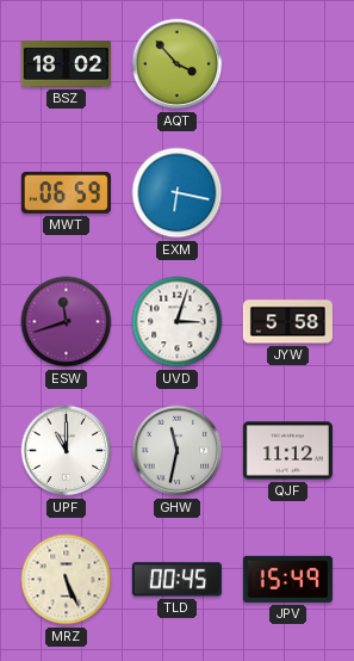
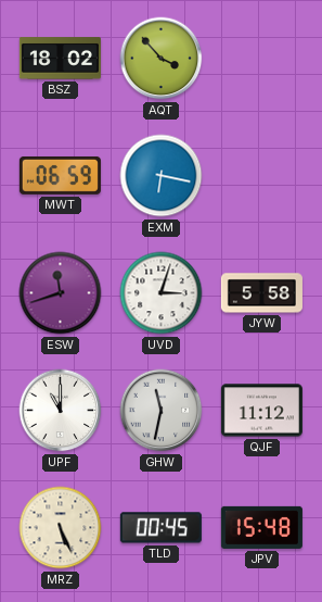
JPV: 15:49 -> 15:48
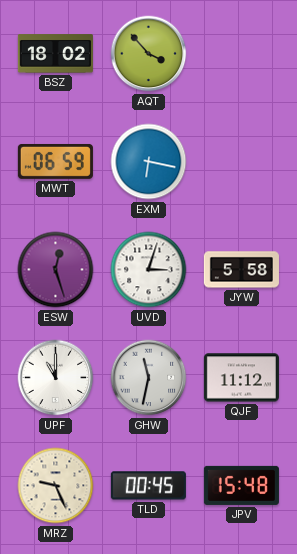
ESW: 11:42 -> 12:27
MRZ: 5:26 -> 9:26
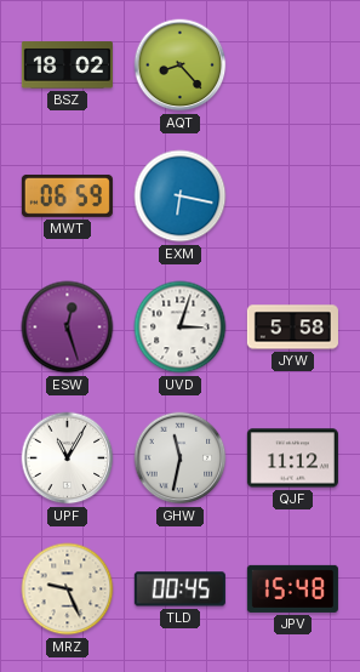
AQT: 3:53 -> 8:23
UPF: 11:00 -> 11:05
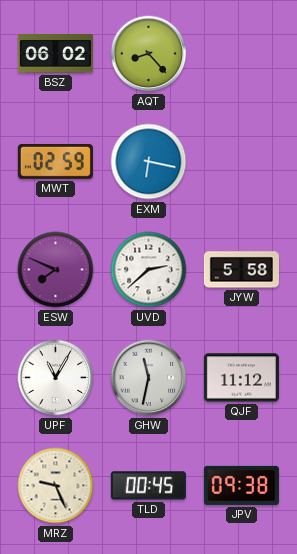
BSZ: 18:02 -> 06:02
MWT: 06:59 -> 02:59
ESW: 12:27 -> 7:49
UVD: 3:03 -> 2:38
JPV: 15:48 -> 09:38
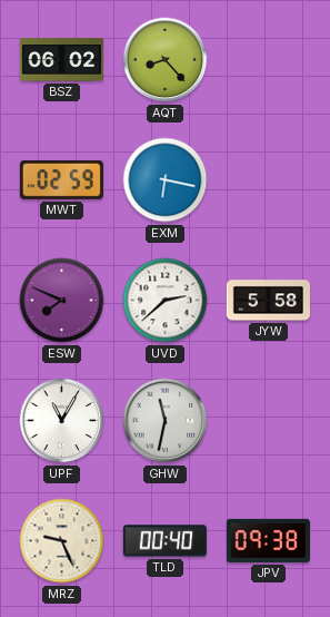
QJF: 11:12 -> none
TLD: 00:45 -> 00:40
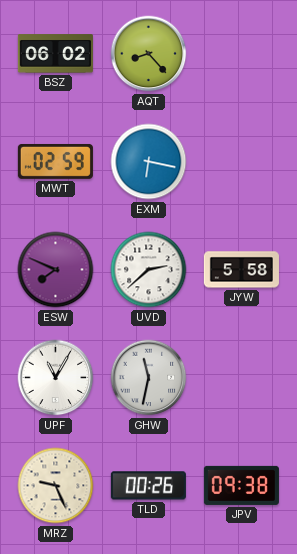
TLD: 00:40 -> 00:26
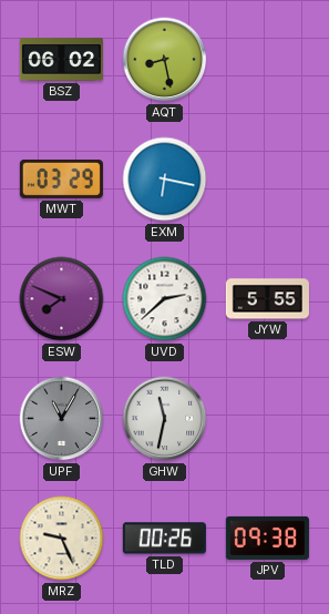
AQT: 8:23 -> 8:28
MWT: 02:59 -> 03:29
JYW: 5:58 -> 5:55
UPF dial: white -> grey
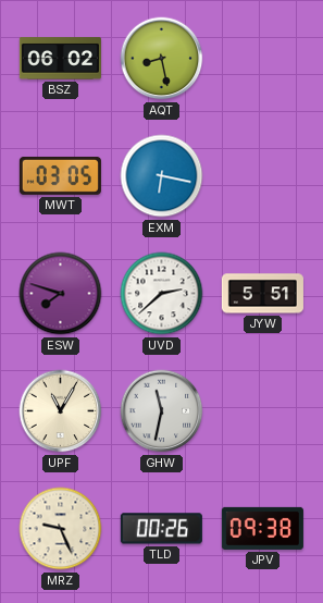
MWT: 03:29 -> 03:05
ESW: 7:49 -> 7:48
JYW: 5:55 -> 5:51
UPF dial: grey -> cream
